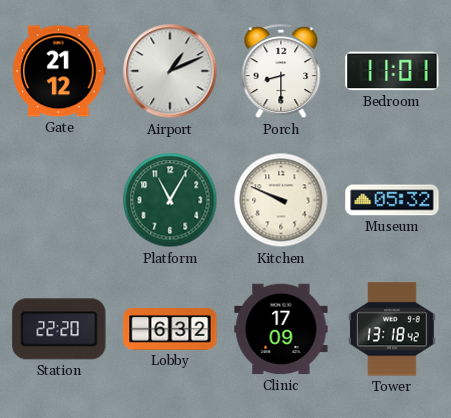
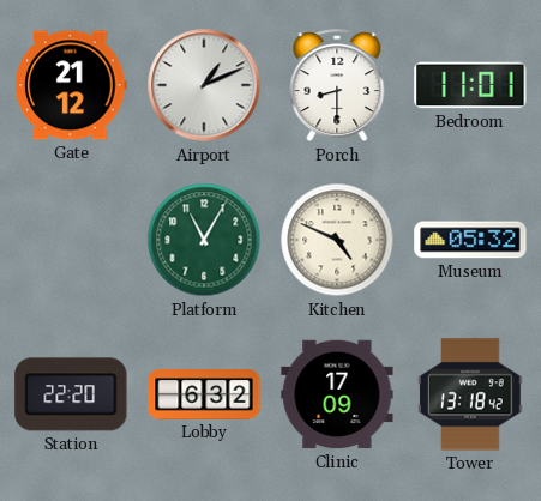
Kitchen: 9:49 -> 4:49
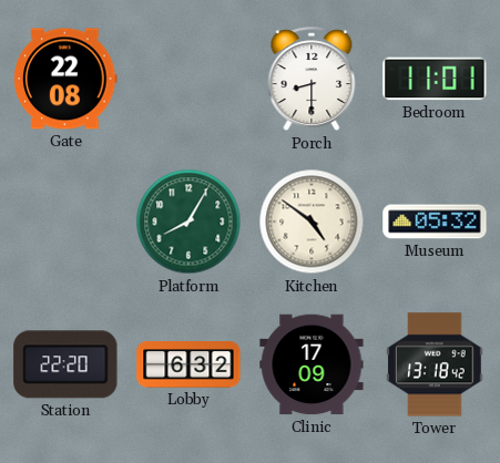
Gate: 21:12 -> 22:08
Airport: 1:11 -> none
Platform: 11:05 -> 8:05
Kitchen: 4:49 -> 4:51
